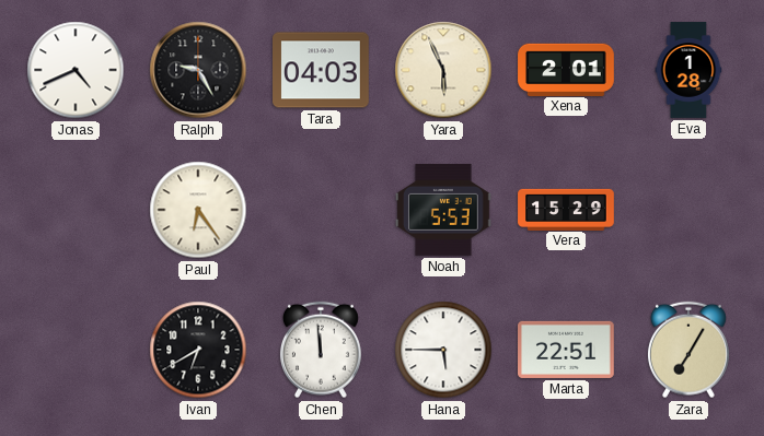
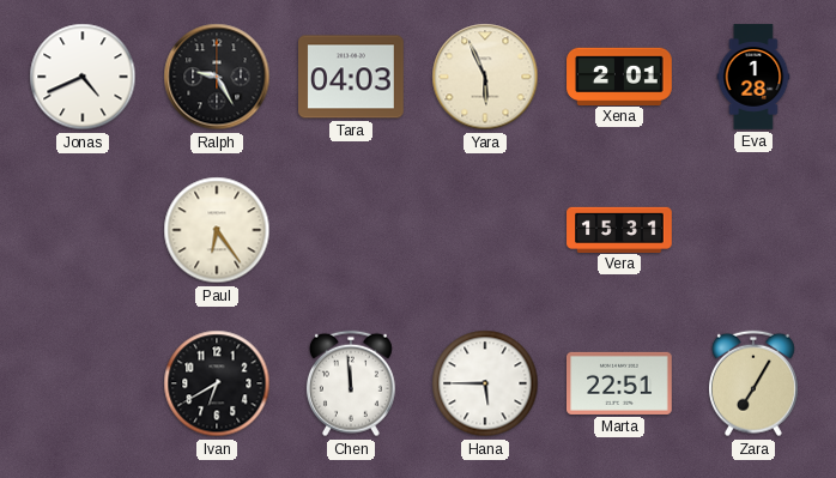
Noah: 5:53 -> none
Vera: 15:29 -> 15:31
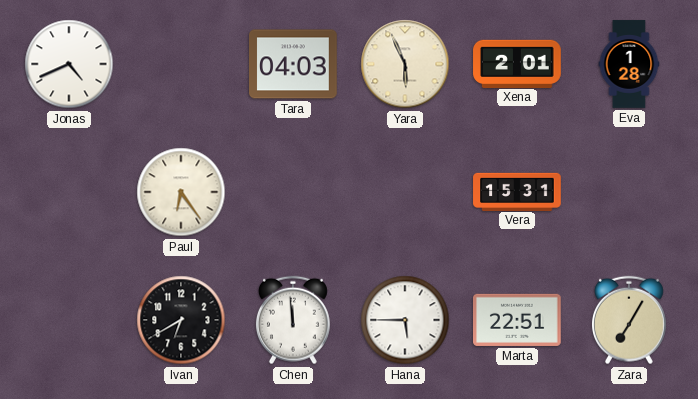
Ralph: 9:25 -> none
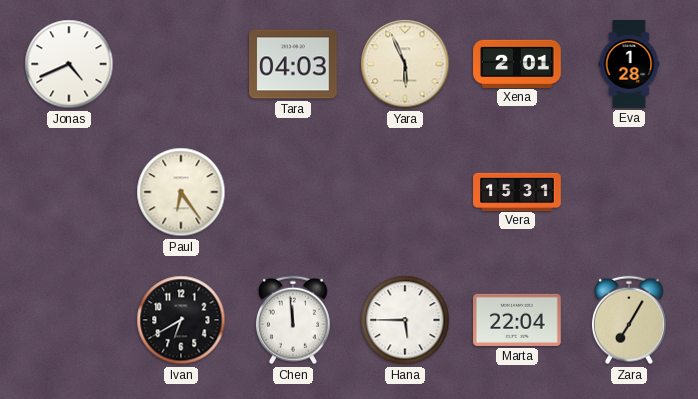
Marta: 22:51 -> 22:04
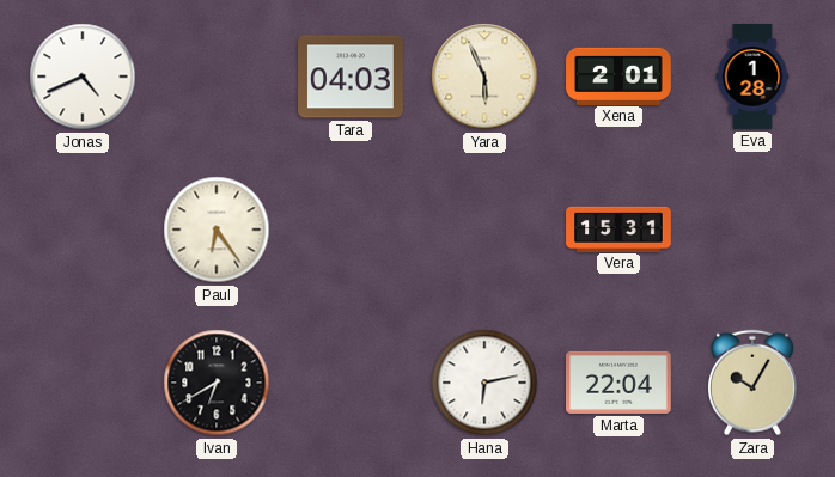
Chen: 11:59 -> none
Hana: 5:45 -> 6:13
Zara: 7:05 -> 10:05
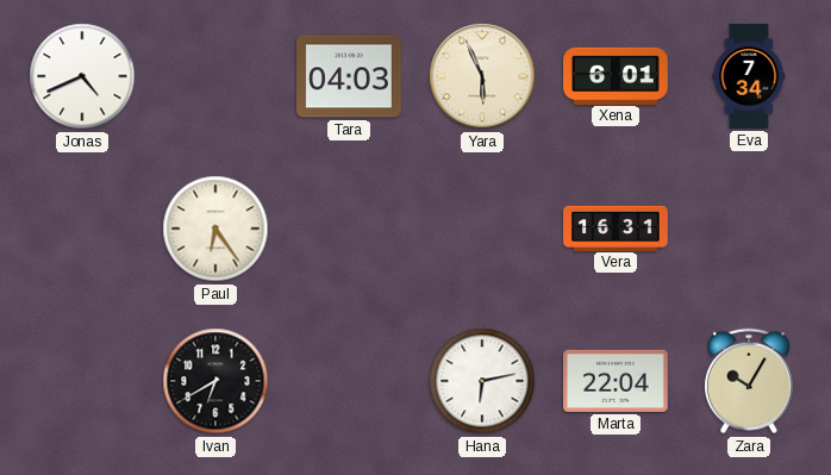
Xena: 2:01 -> 6:01
Eva: 1:28 -> 7:34
Vera: 15:31 -> 16:31
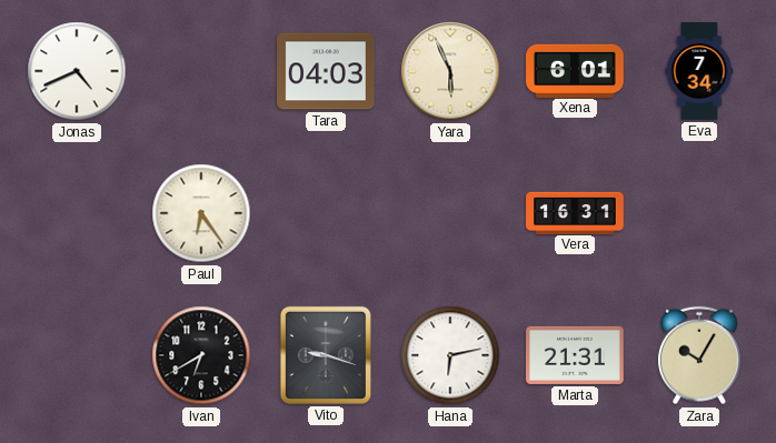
Vito: none -> 9:18
Marta: 22:04 -> 21:31
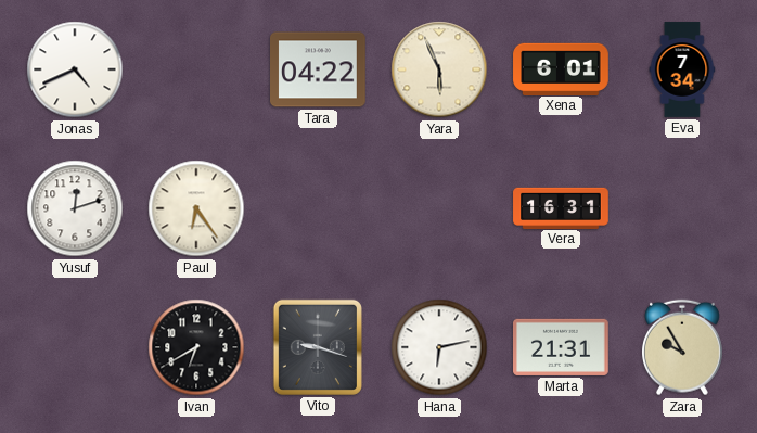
Tara: 04:03 -> 04:22
Yusuf: none -> 12:12
Zara: 10:05 -> 9:55
